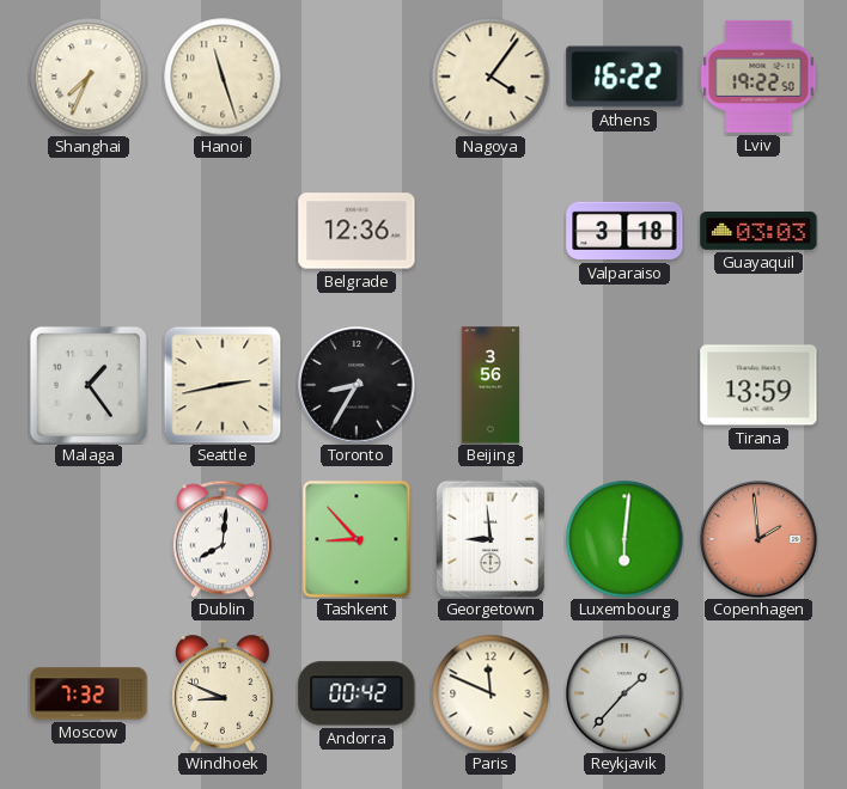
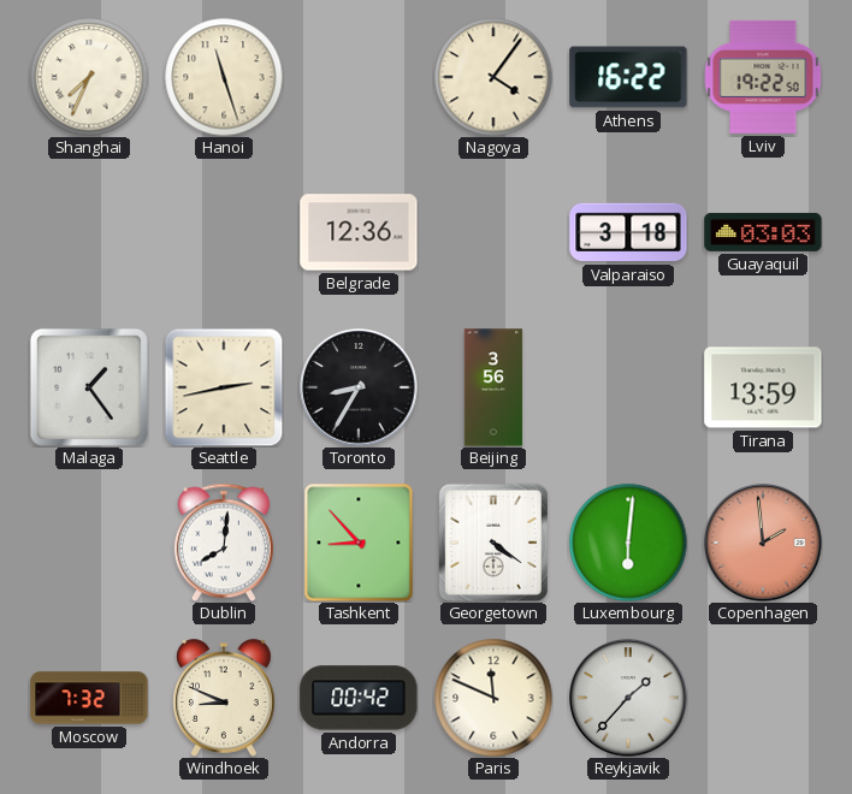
Georgetown: 8:59 -> 4:21
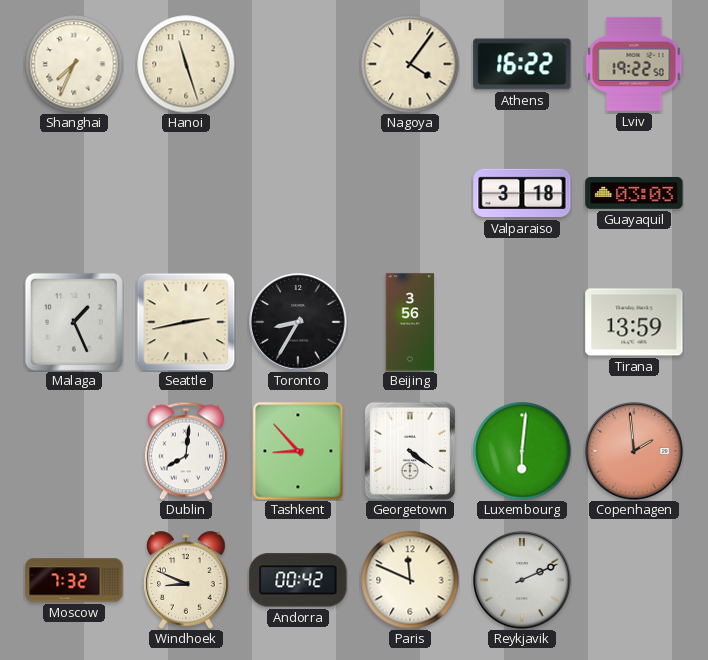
Belgrade: 12:36 -> none
Malaga: 1:24 -> 1:26
Reykjavik: 1:37 -> 2:11
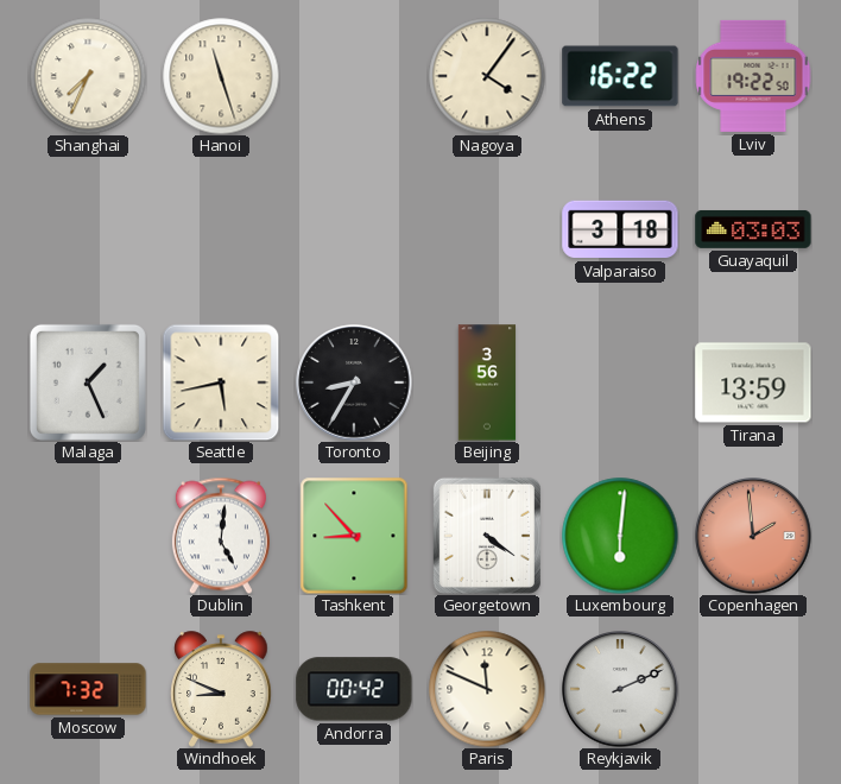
Seattle: 2:43 -> 5:43
Dublin: 8:01 -> 5:01
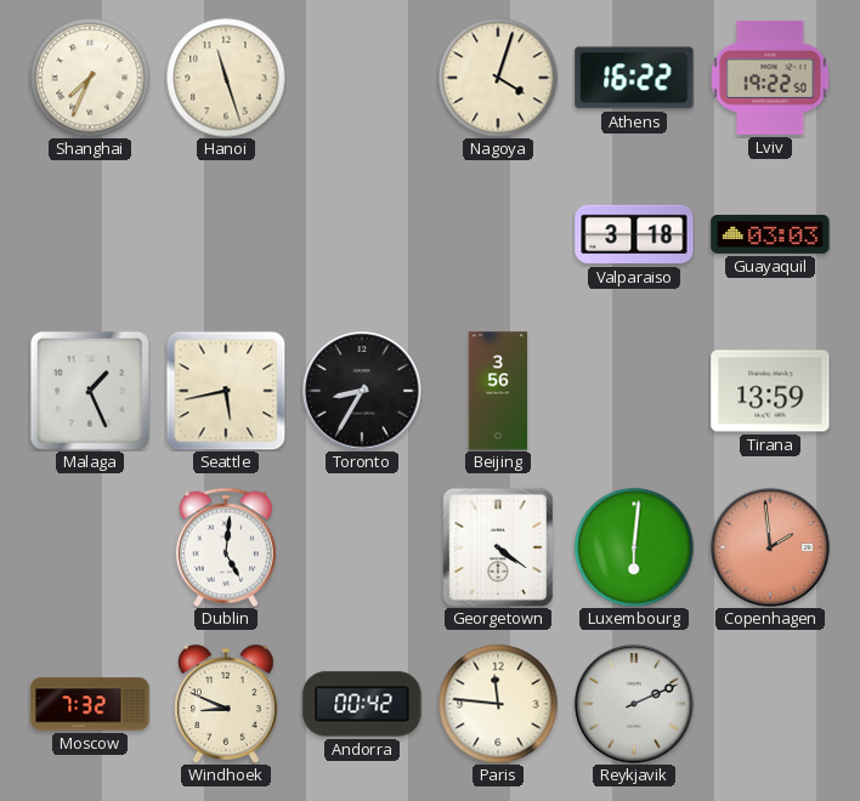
Nagoya: 4:06 -> 4:03
Tashkent: 8:53 -> none
Paris: 11:49 -> 11:46
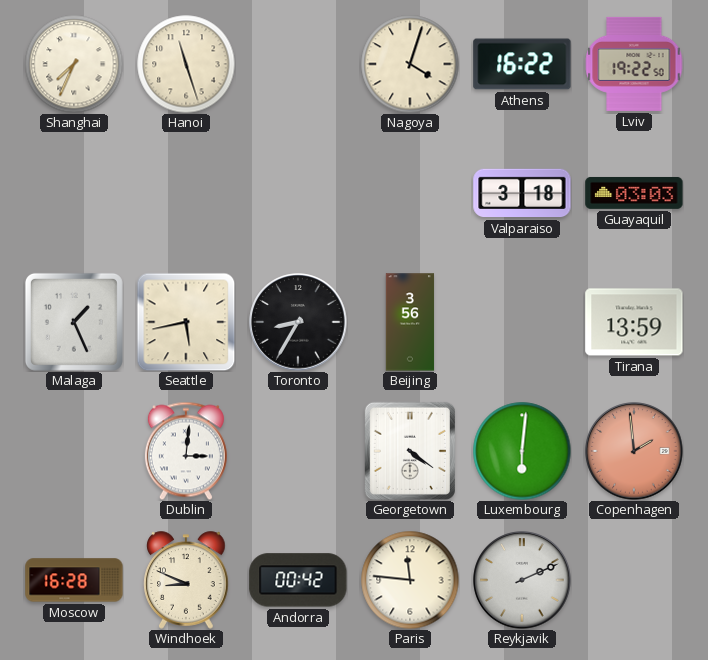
Dublin: 5:01 -> 3:01
Moscow: 7:32 -> 16:28
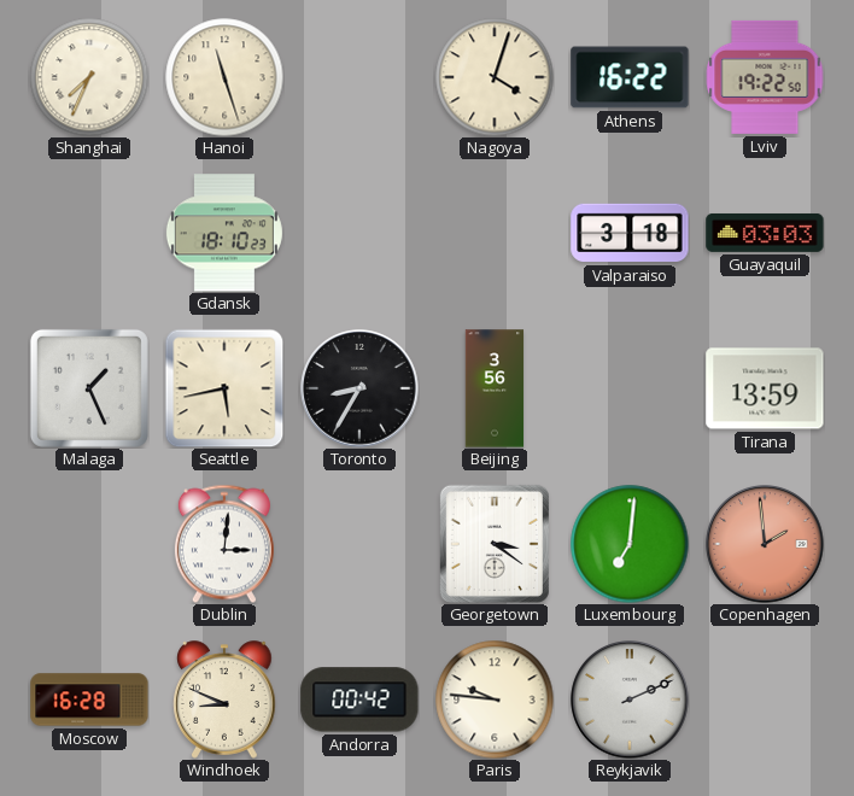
Gdansk: none -> 18:10
Georgetown: 4:21 -> 3:21
Luxembourg: 6:01 -> 7:01
Paris: 11:46 -> 9:46
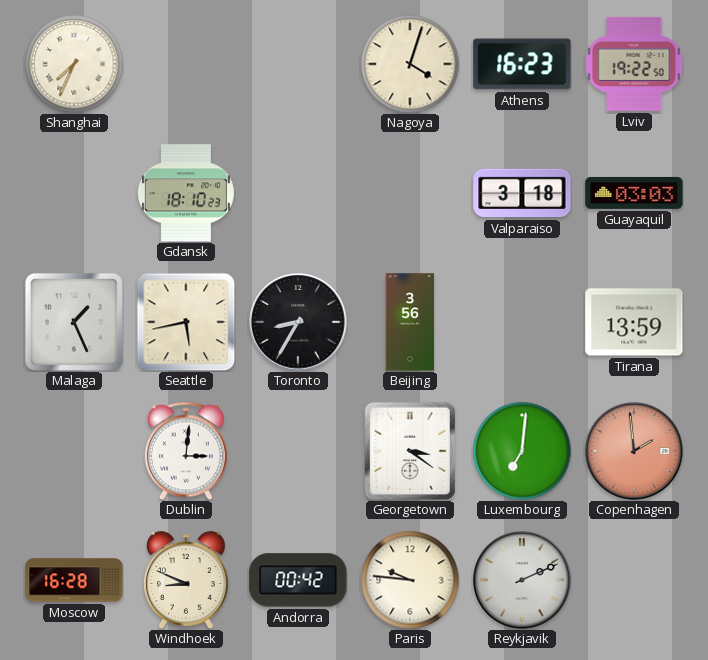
Hanoi: 11:27 -> none
Athens: 16:22 -> 16:23
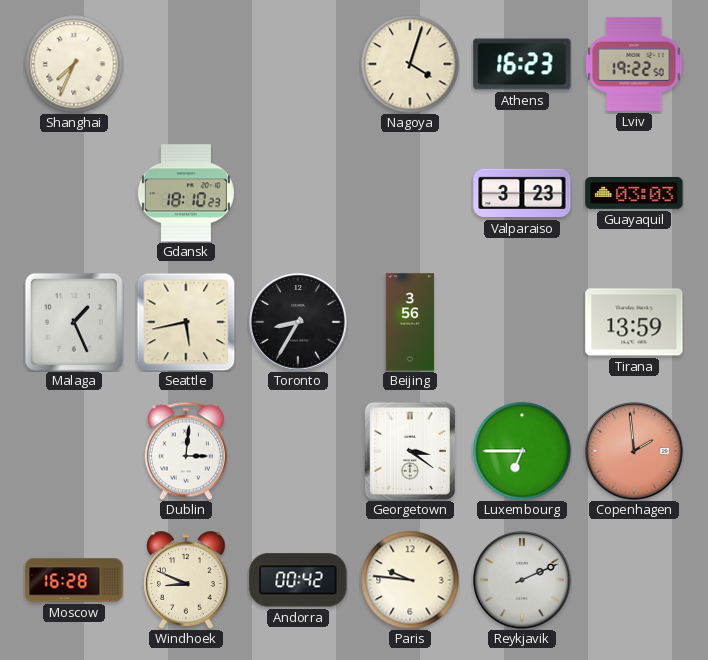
Valparaiso: 3:18 -> 3:23
Luxembourg: 7:01 -> 6:45
